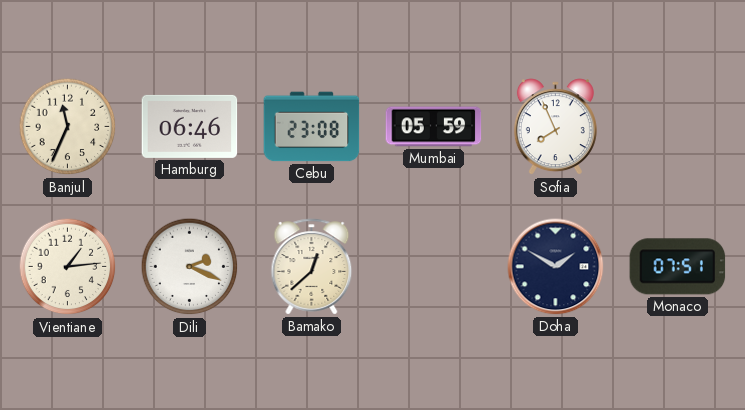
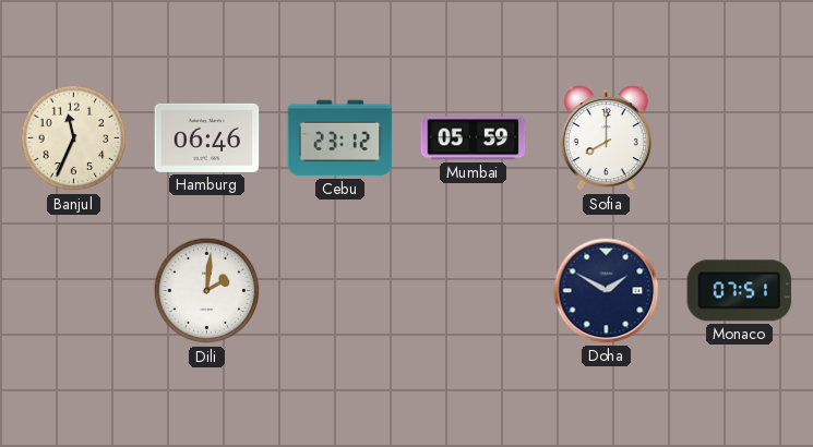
Cebu: 23:08 -> 23:12
Sofia: 7:56 -> 8:00
Vientiane: 1:14 -> none
Dili: 2:19 -> 2:01
Bamako: 12:38 -> none
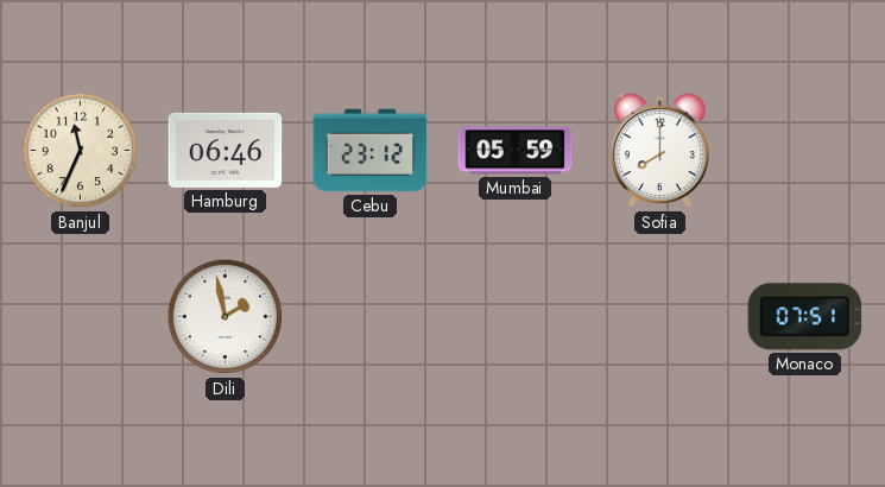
Dili: 2:01 -> 1:58
Doha: 1:50 -> none
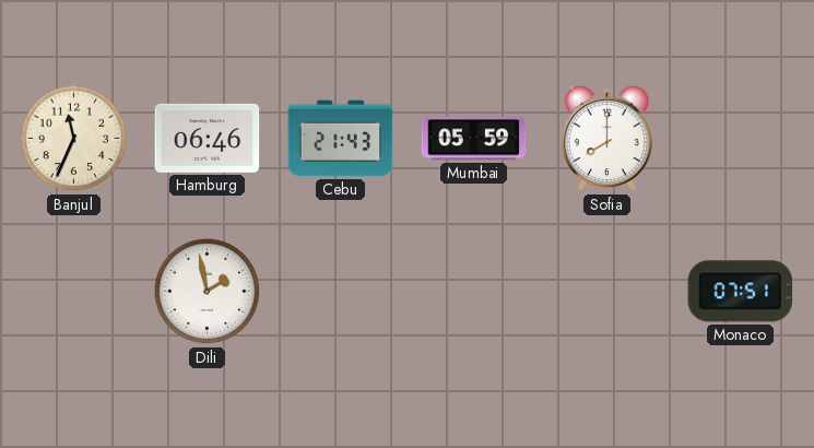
Cebu: 23:12 -> 21:43
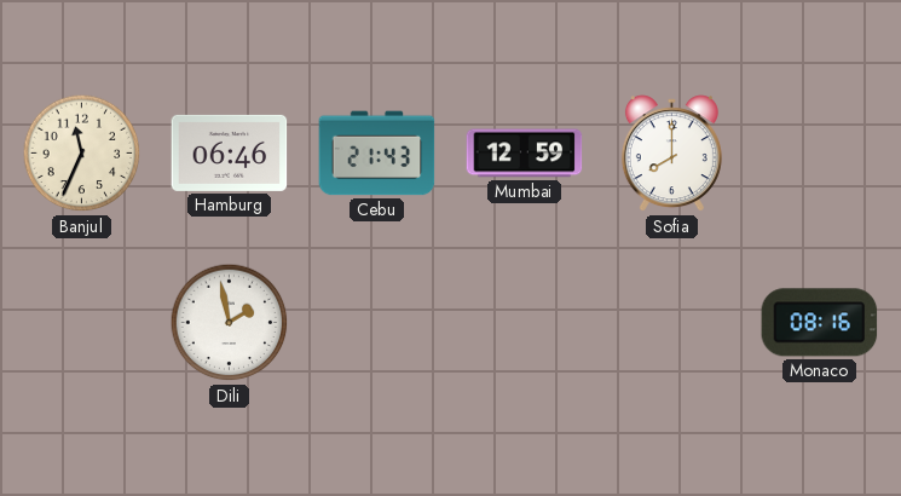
Mumbai: 05:59 -> 12:59
Monaco: 07:51 -> 08:16
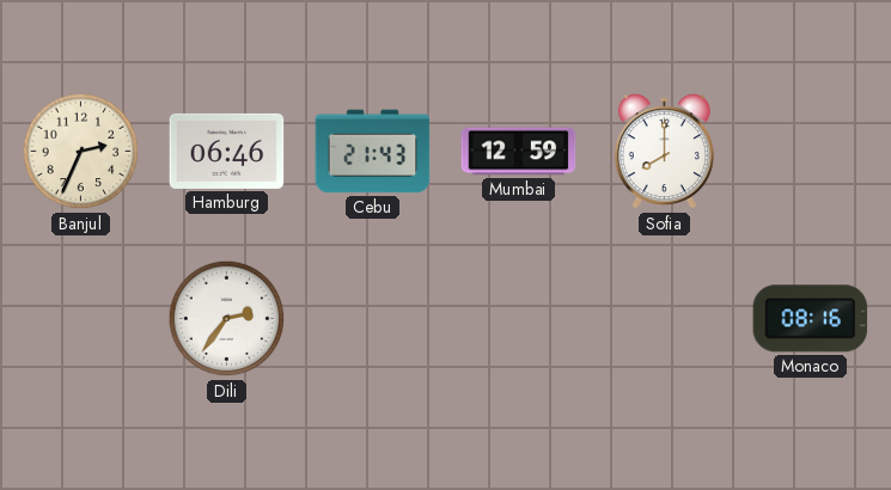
Banjul: 11:34 -> 2:34
Dili: 1:58 -> 2:36
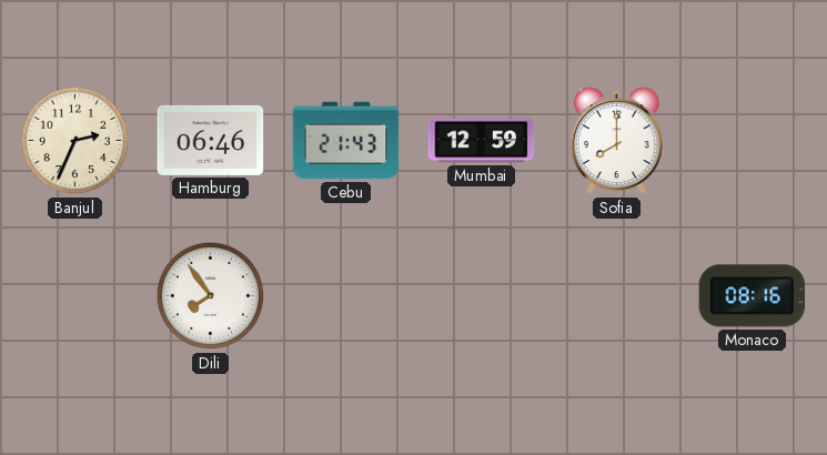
Dili: 2:36 -> 7:54
